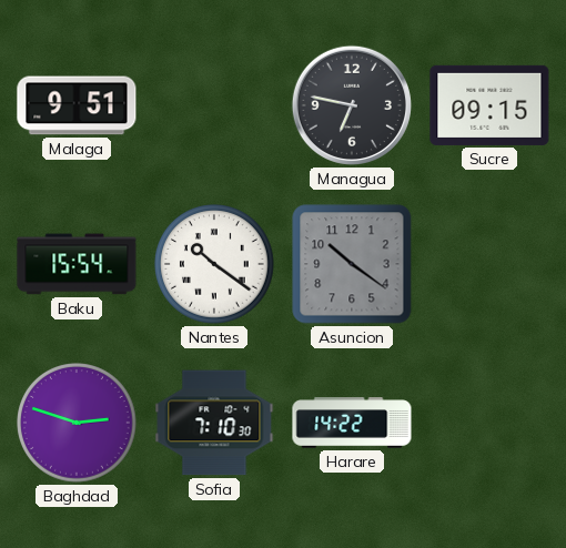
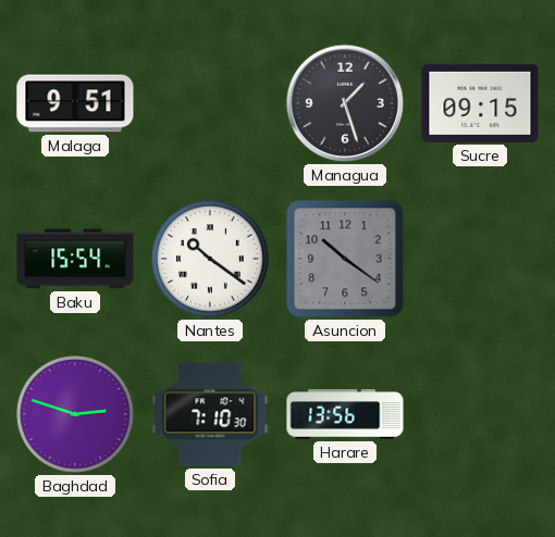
Managua: 6:47 -> 1:27
Harare: 14:22 -> 13:56
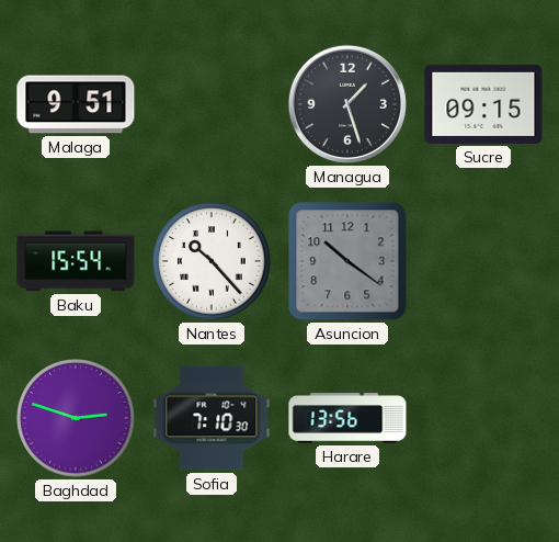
Nantes: 10:21 -> 10:23
